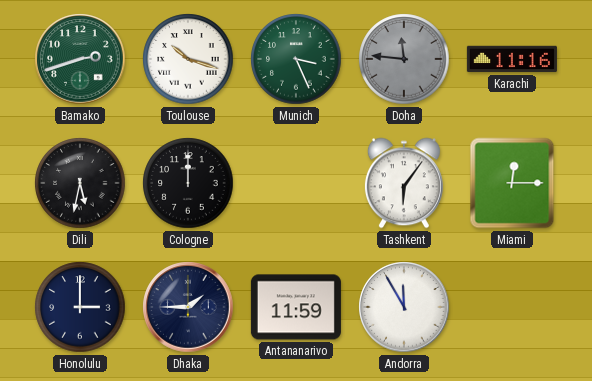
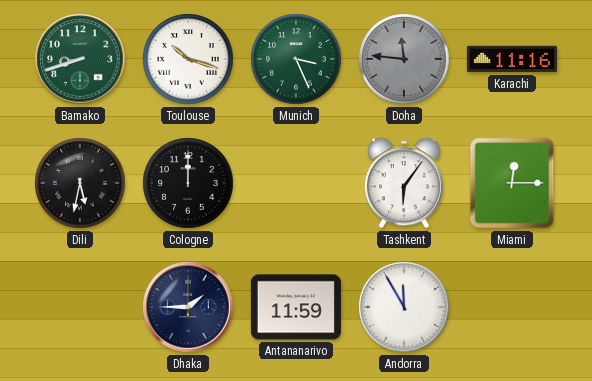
Bamako: 2:42 -> 8:42
Honolulu: 3:00 -> none
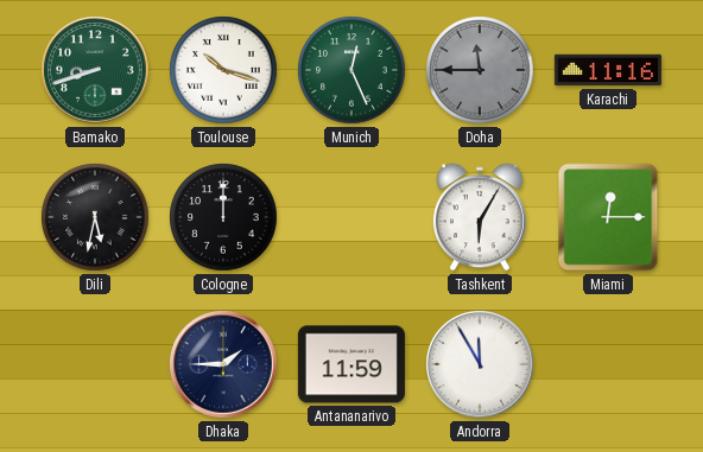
Munich: 3:26 -> 12:26
Doha: 11:46 -> 11:45
Tashkent: 6:06 -> 6:05
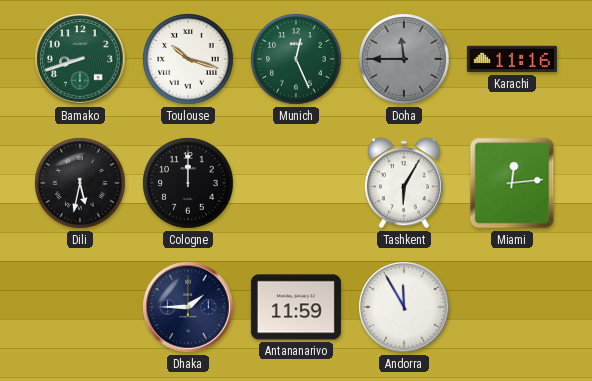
Miami: 12:15 -> 12:14
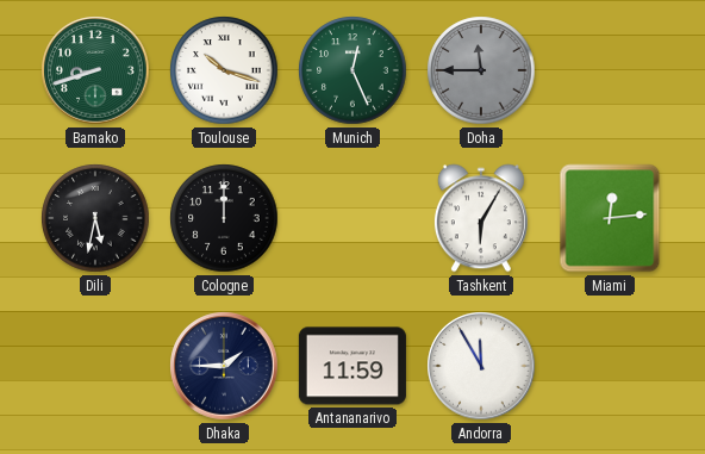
Karachi: 11:16 -> none
